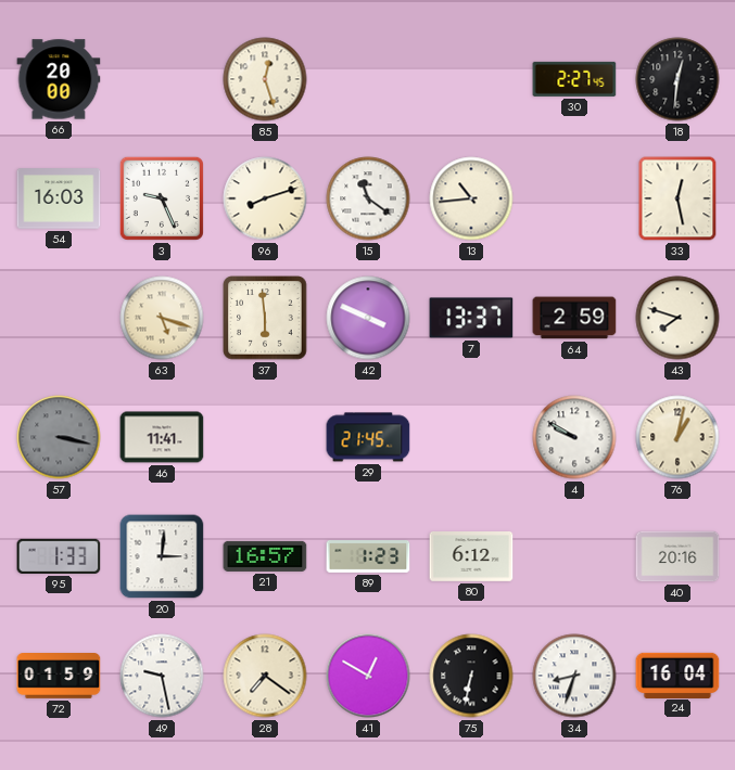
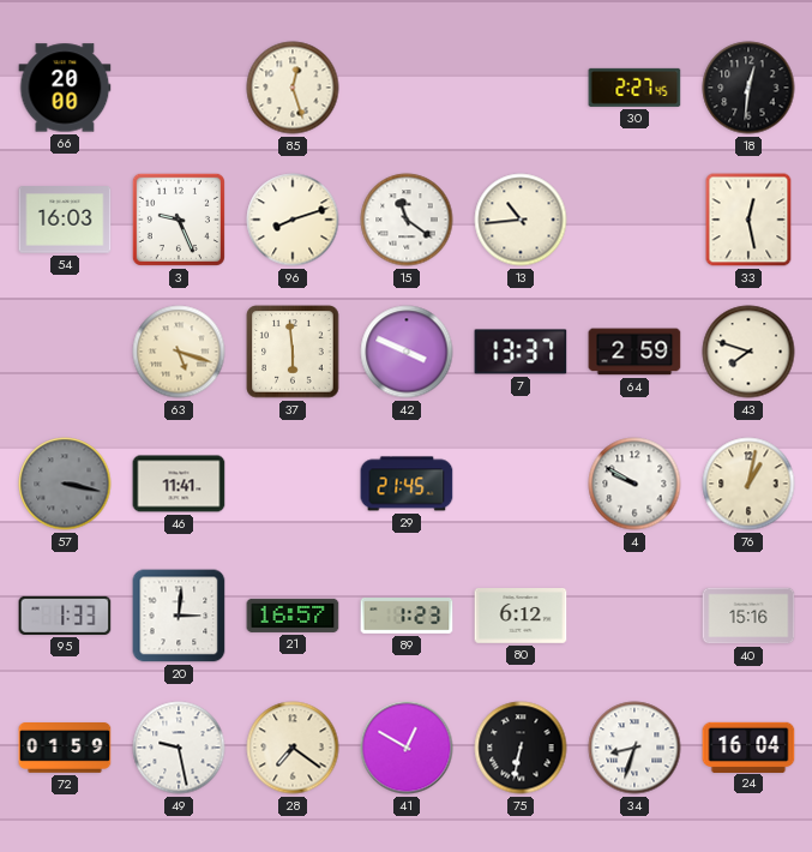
40: 20:16 -> 15:16
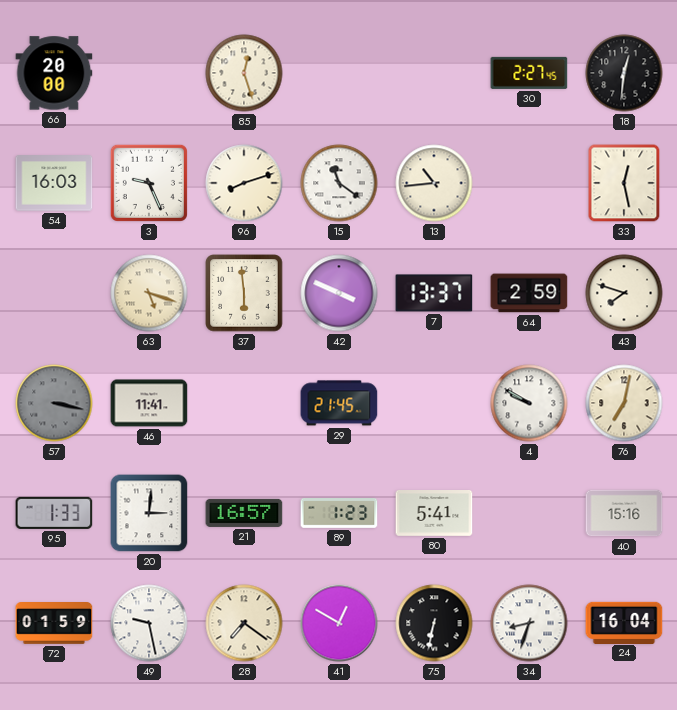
76: 1:02 -> 7:02
80: 6:12 -> 5:41
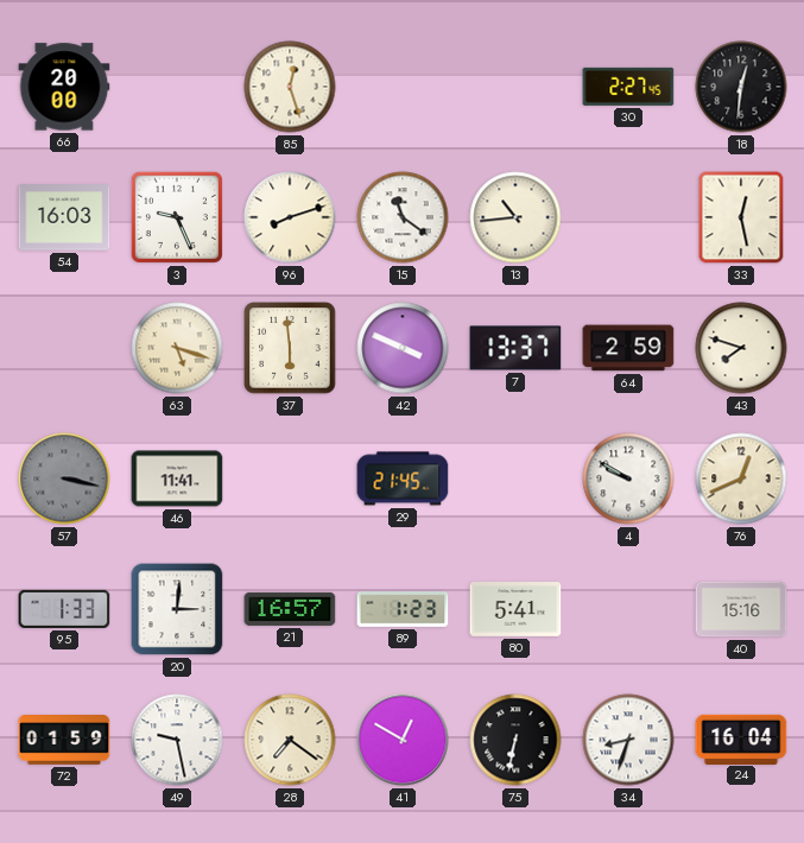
76: 7:02 -> 12:41
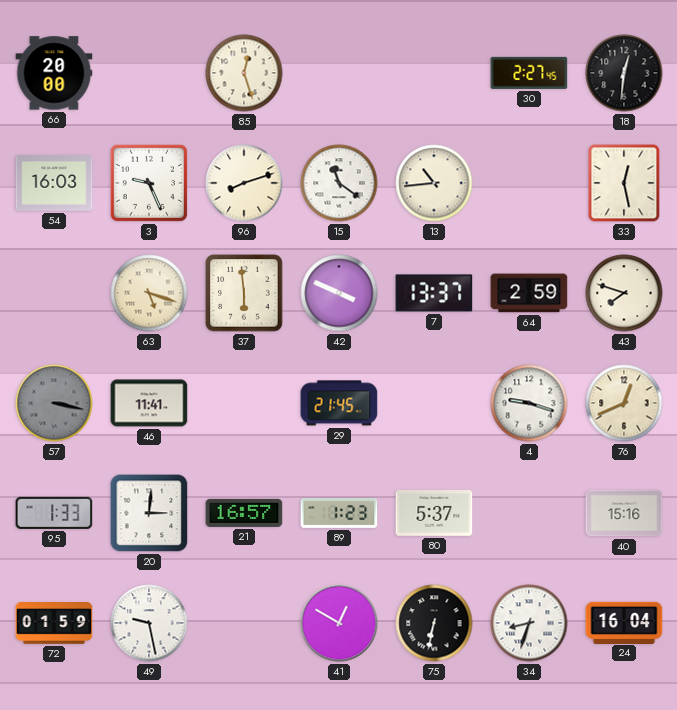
4: 9:50 -> 9:18
80: 5:41 -> 5:37
28: 7:21 -> none
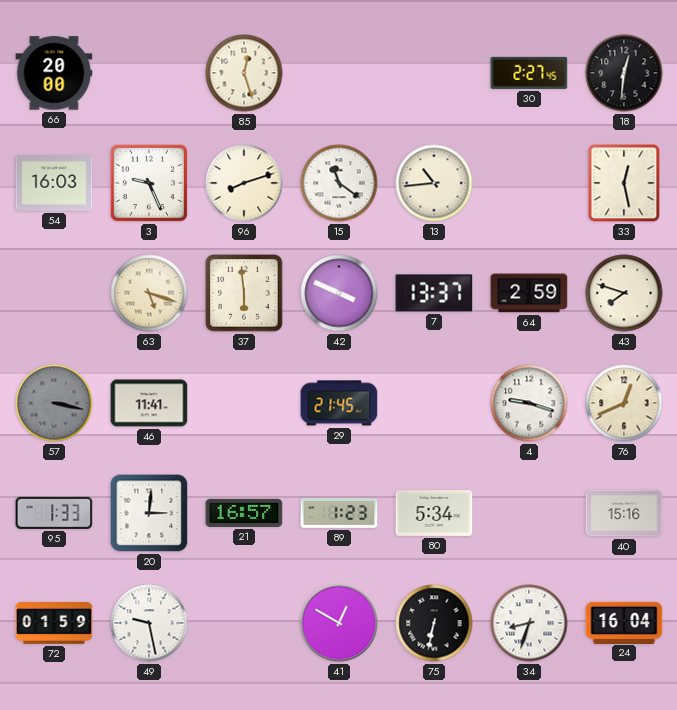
80: 5:37 -> 5:34
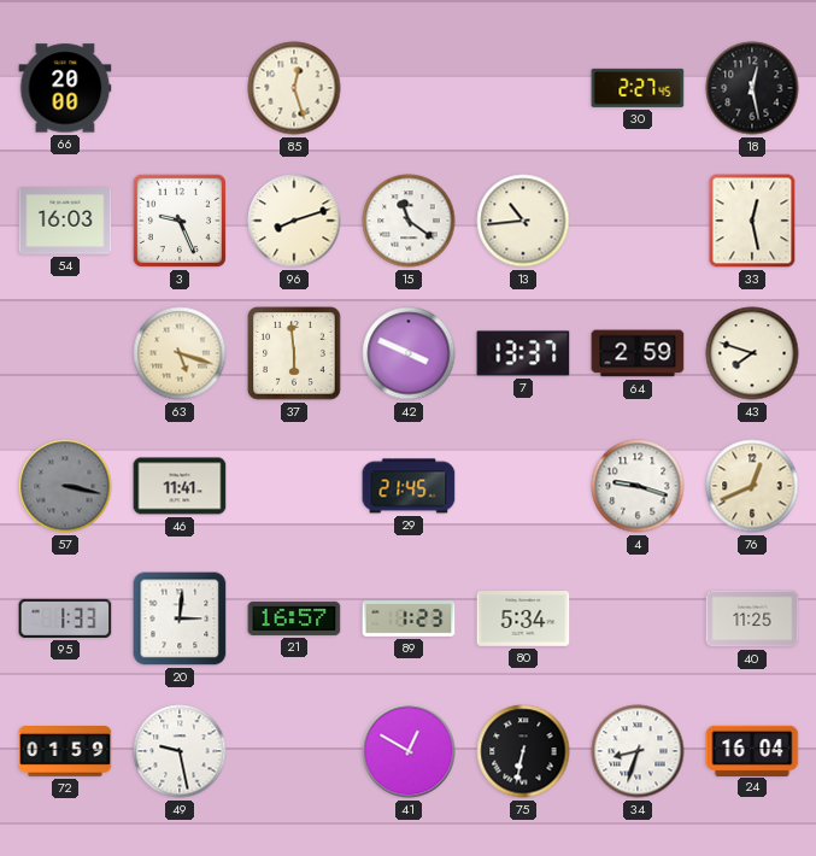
18: 12:31 -> 12:28
40: 15:16 -> 11:25
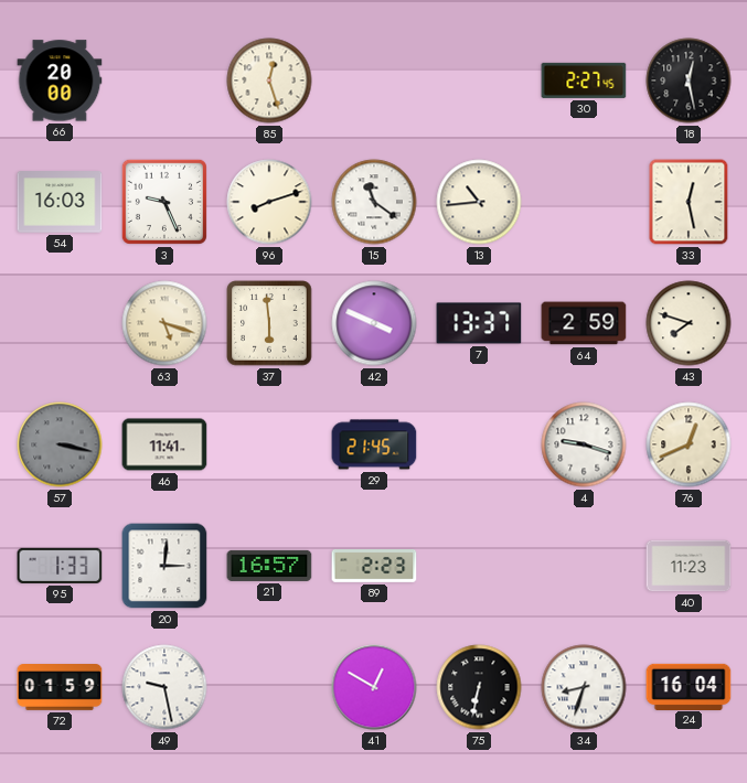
89: 1:23 -> 2:23
80: 5:34 -> none
40: 11:25 -> 11:23
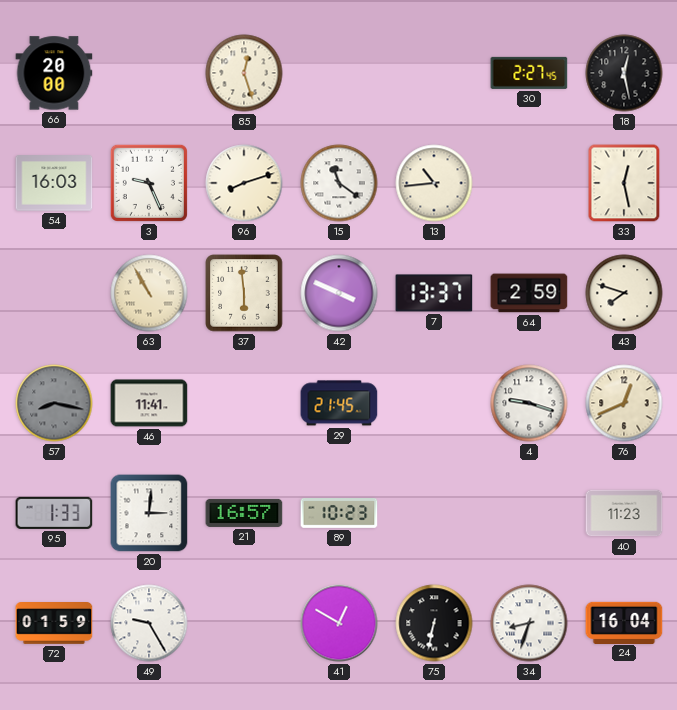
63: 5:18 -> 10:55
57: 3:17 -> 8:17
89: 2:23 -> 10:23
49: 9:28 -> 9:25
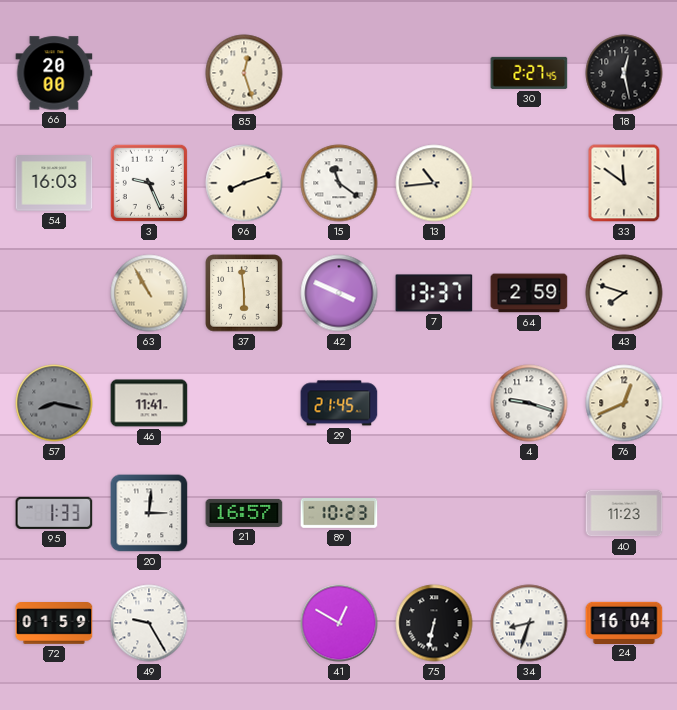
33: 12:28 -> 11:51
